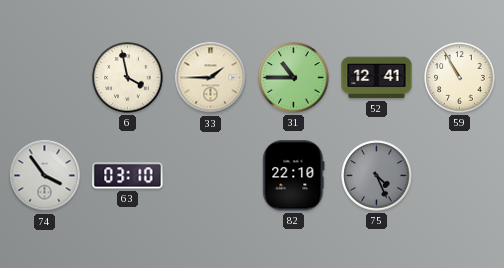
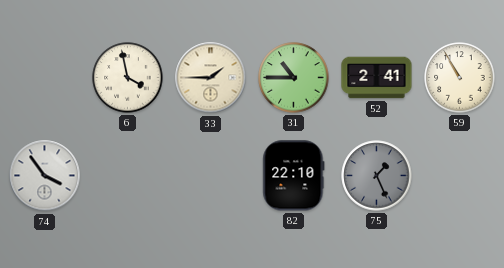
52: 12:41 -> 2:41
63: 03:10 -> none
75: 4:26 -> 1:26
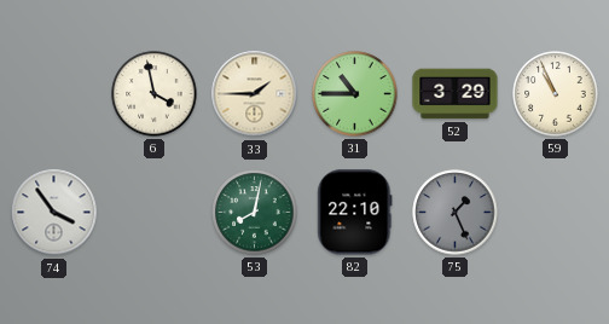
52: 2:41 -> 3:29
59: 10:55 -> 10:56
53: none -> 8:02
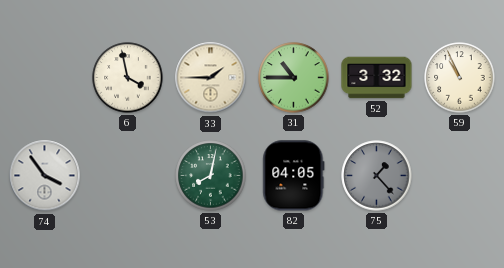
52: 3:29 -> 3:32
82: 22:10 -> 04:05
75: 1:26 -> 1:23
